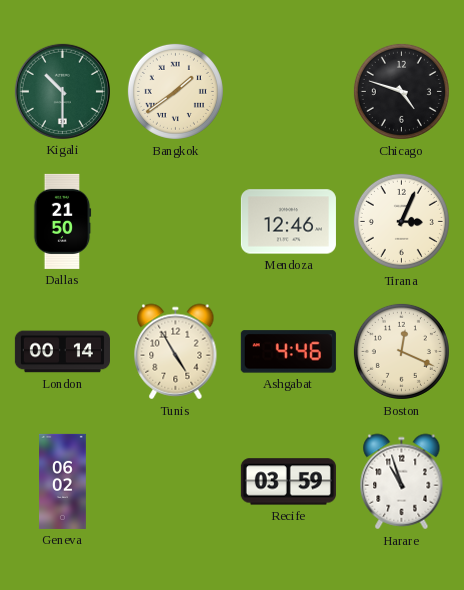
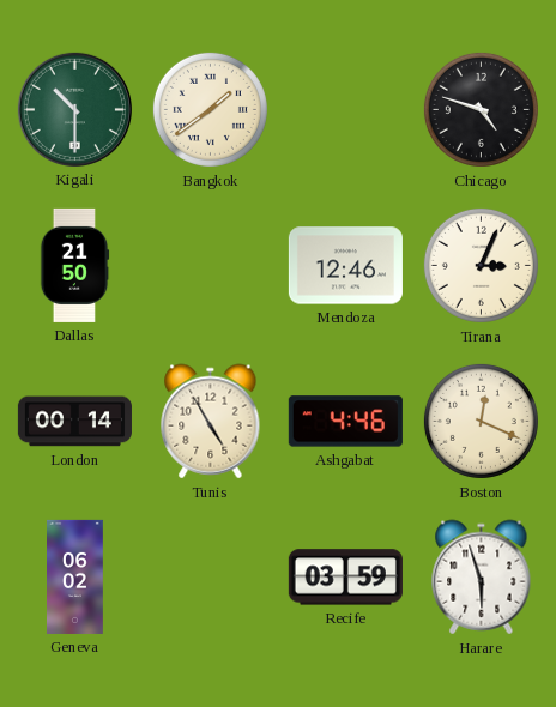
Harare: 10:57 -> 5:57
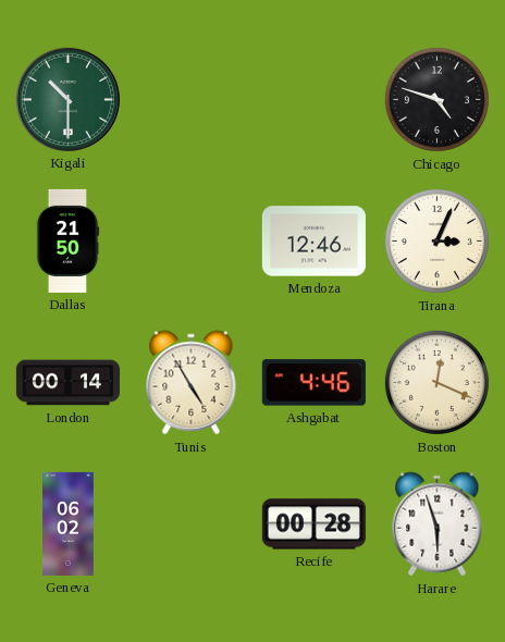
Bangkok: 1:39 -> none
Recife: 03:59 -> 00:28
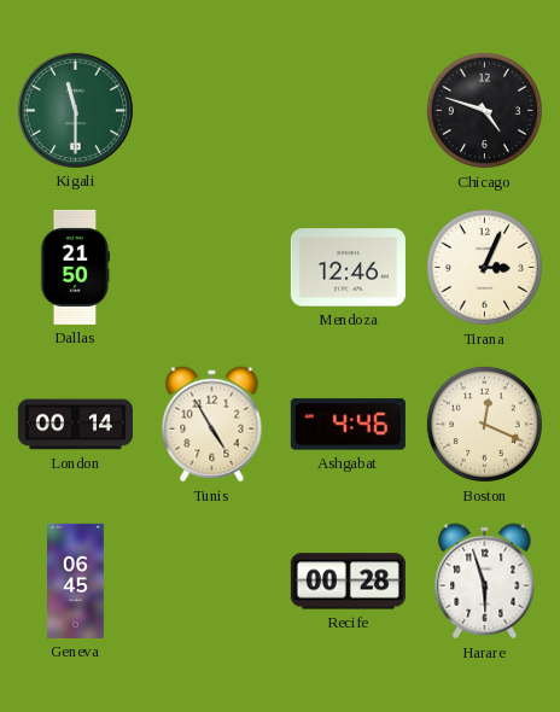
Kigali: 10:30 -> 11:30
Geneva: 06:02 -> 06:45
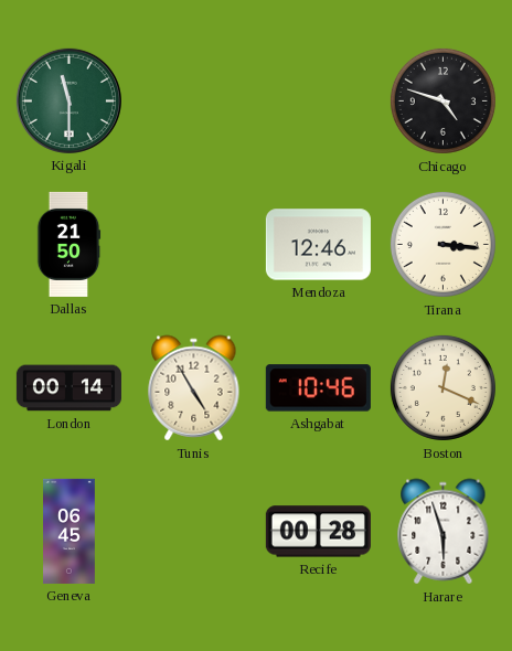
Tirana: 3:04 -> 3:16
Ashgabat: 4:46 -> 10:46
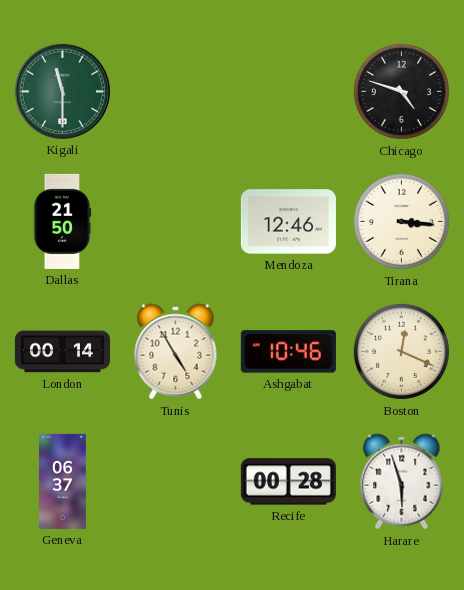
Geneva: 06:45 -> 06:37
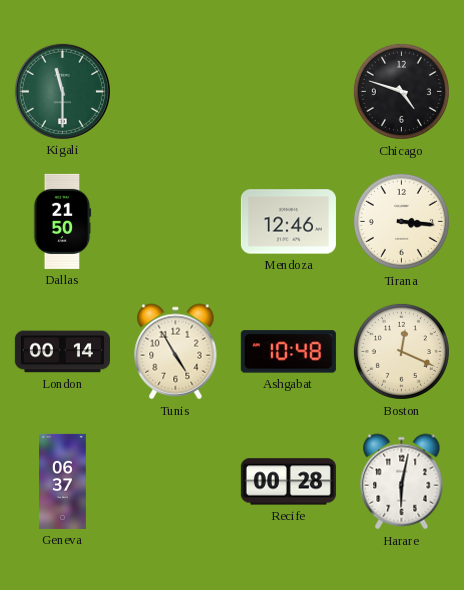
Ashgabat: 10:46 -> 10:48
Harare: 5:57 -> 6:02
